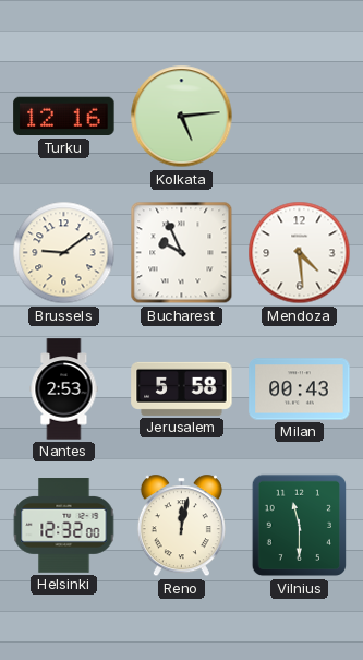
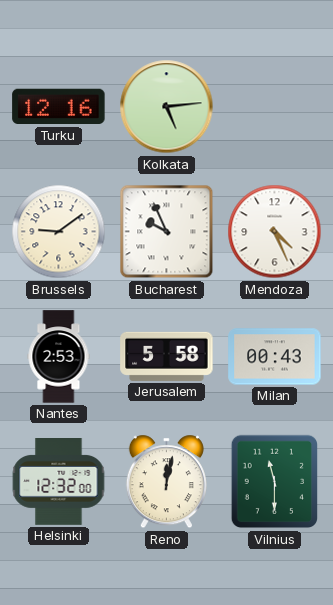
Mendoza: 4:29 -> 4:26
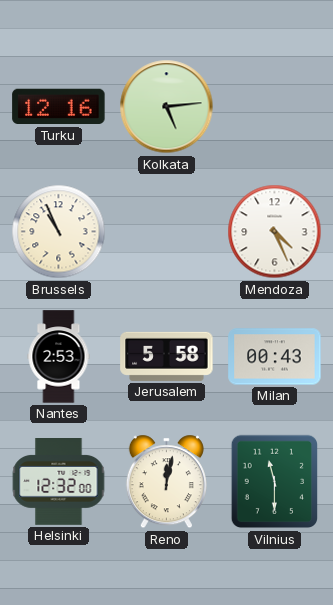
Brussels: 9:09 -> 10:56
Bucharest: 9:56 -> none
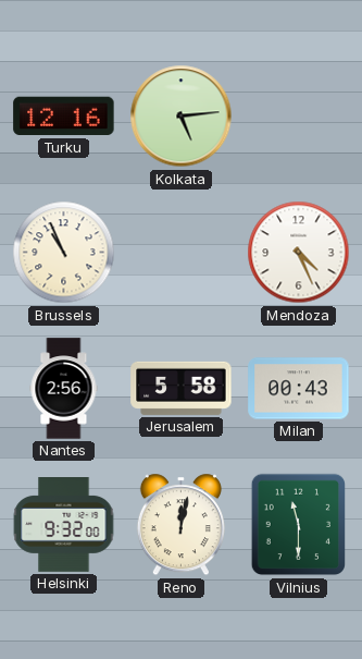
Nantes: 2:53 -> 2:56
Helsinki: 12:32 -> 9:32
